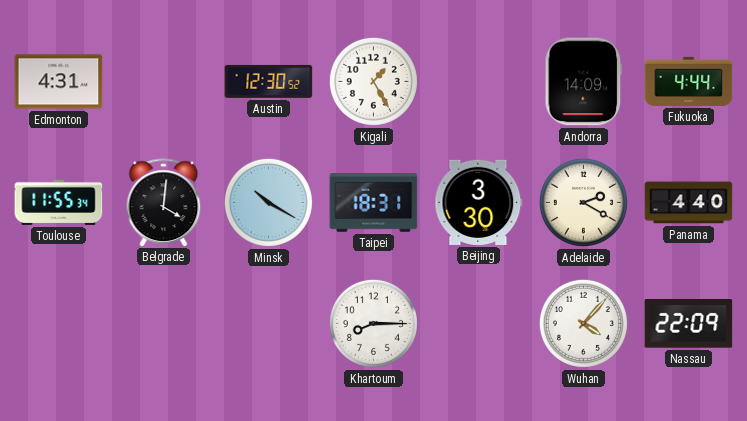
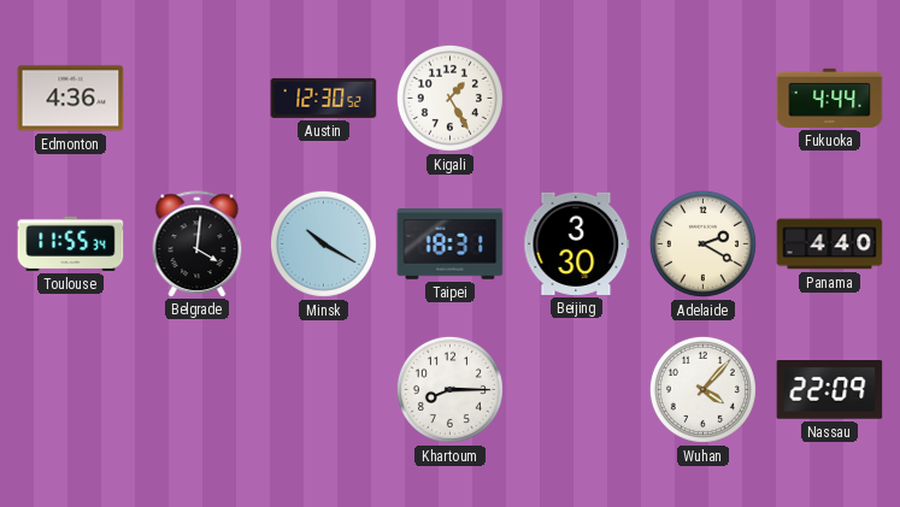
Edmonton: 4:31 -> 4:36
Andorra: 14:09 -> none
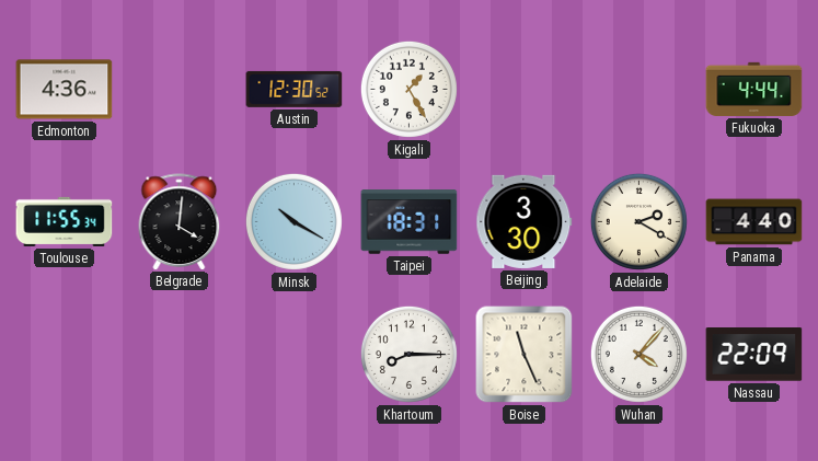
Boise: none -> 11:26
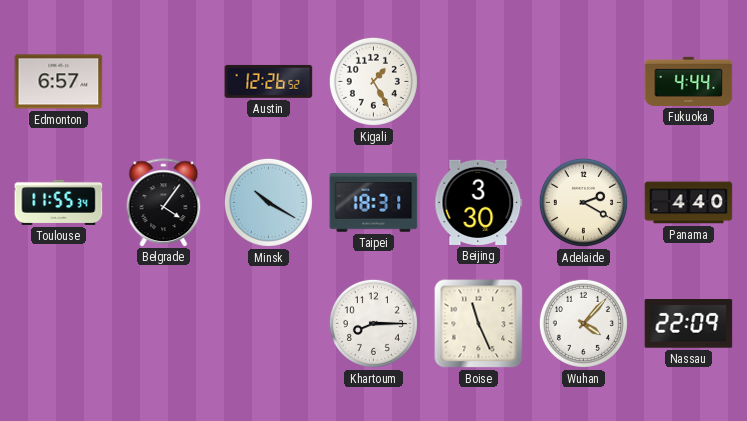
Edmonton: 4:36 -> 6:57
Austin: 12:30 -> 12:26
Belgrade: 4:01 -> 4:06
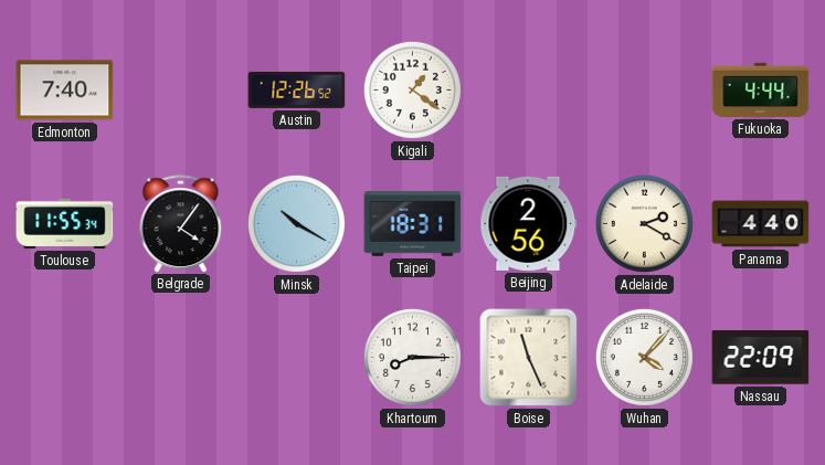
Edmonton: 6:57 -> 7:40
Kigali: 1:25 -> 1:21
Beijing: 3:30 -> 2:56
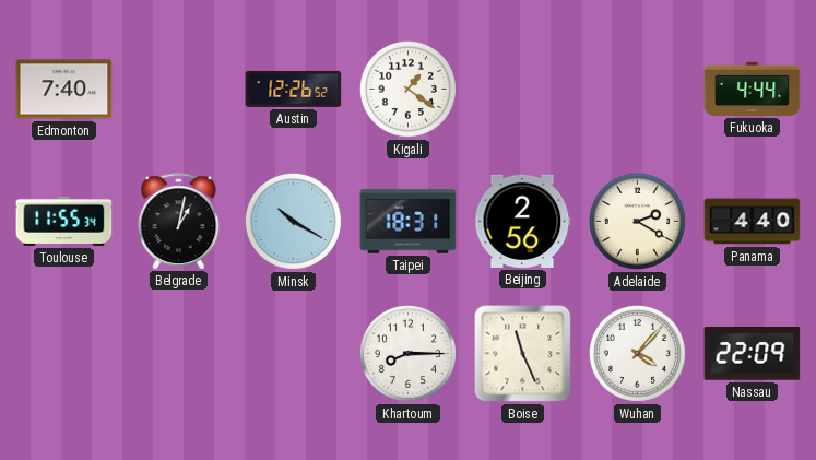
Belgrade: 4:06 -> 1:02
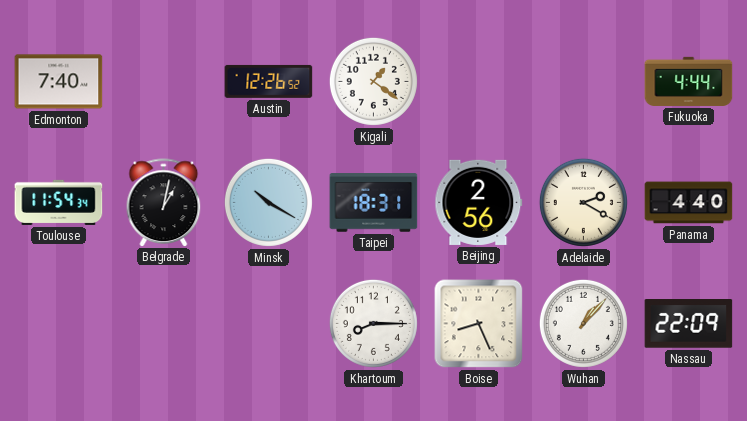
Toulouse: 11:55 -> 11:54
Boise: 11:26 -> 8:26
Wuhan: 4:07 -> 1:07
